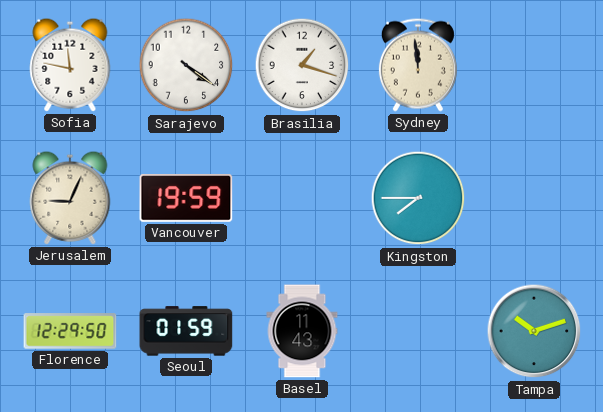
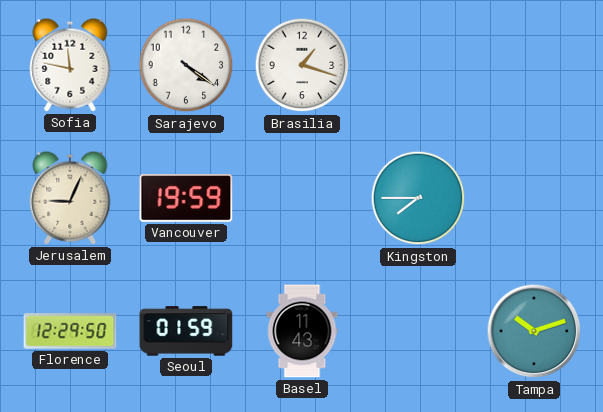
Sydney: 11:59 -> none
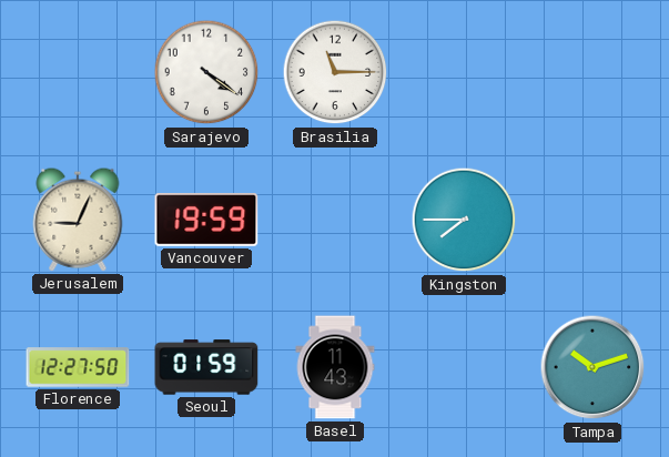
Sofia: 11:47 -> none
Brasilia: 1:18 -> 11:15
Florence: 12:29 -> 12:27
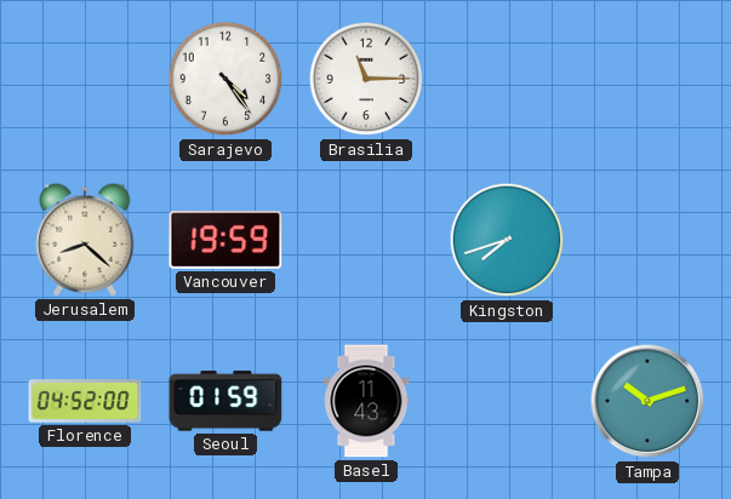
Sarajevo: 4:21 -> 4:24
Jerusalem: 9:04 -> 8:22
Kingston: 7:45 -> 7:42
Florence: 12:27 -> 04:52
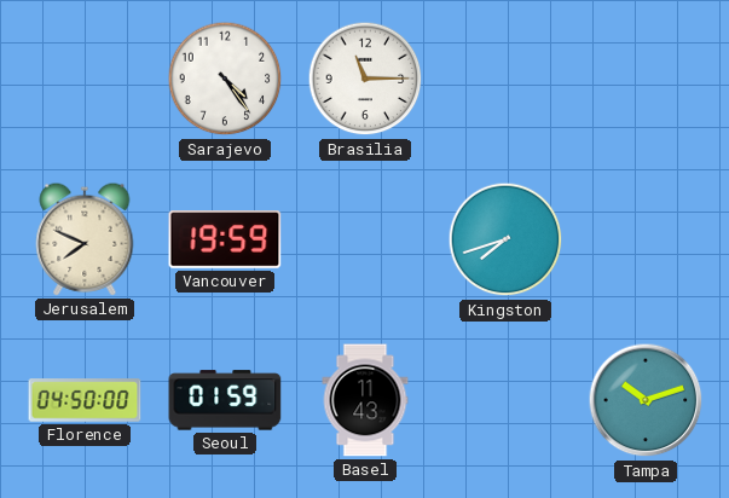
Jerusalem: 8:22 -> 7:49
Florence: 04:52 -> 04:50
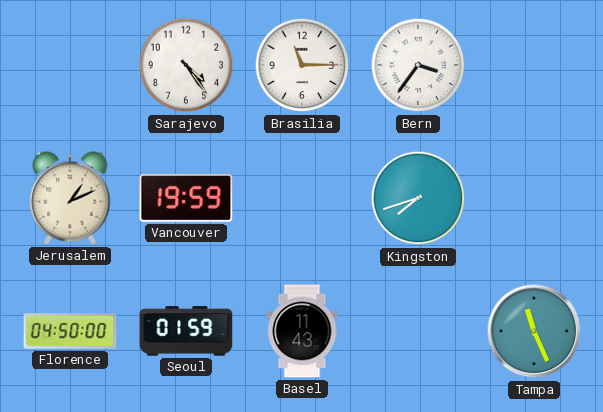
Bern: none -> 3:36
Jerusalem: 7:49 -> 1:11
Tampa: 10:12 -> 11:26
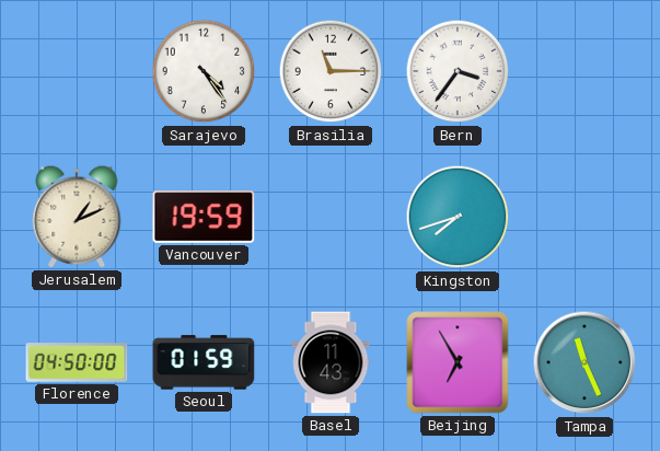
Beijing: none -> 6:55
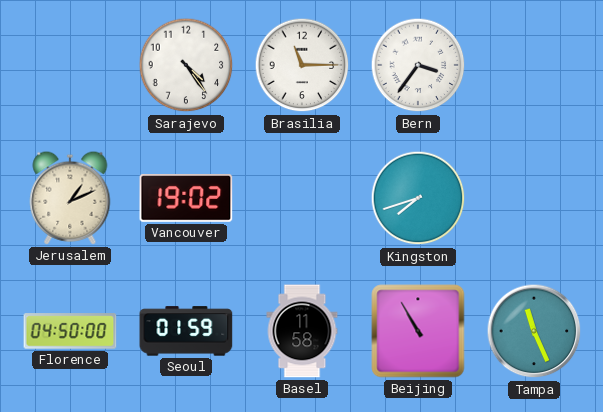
Vancouver: 19:59 -> 19:02
Basel: 11:43 -> 11:58
Beijing: 6:55 -> 10:55
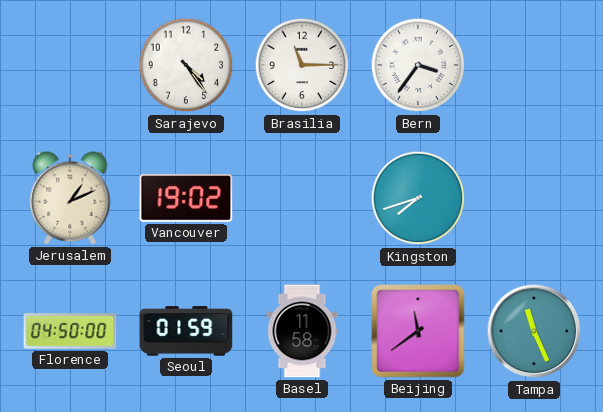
Beijing: 10:55 -> 11:39
